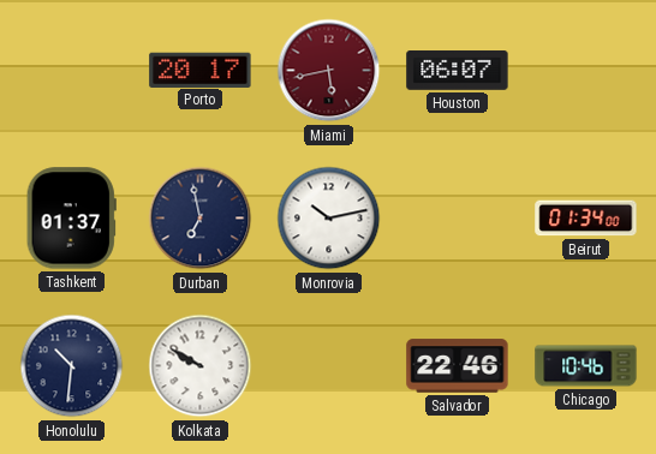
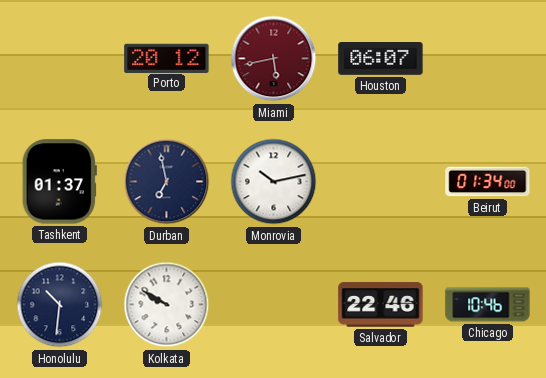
Porto: 20:17 -> 20:12
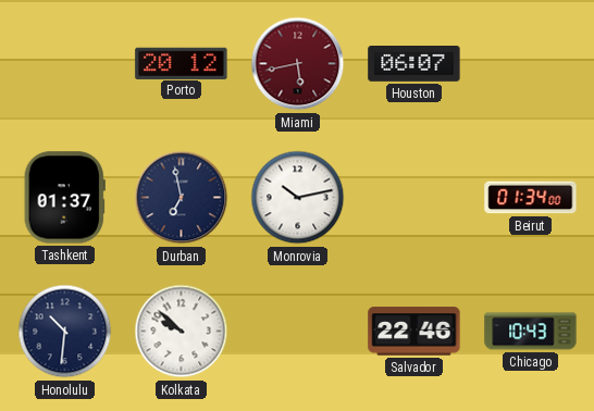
Kolkata: 9:50 -> 9:52
Chicago: 10:46 -> 10:43
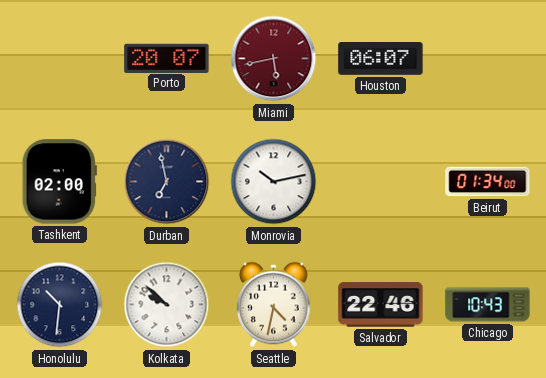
Porto: 20:12 -> 20:07
Tashkent: 01:37 -> 02:00
Seattle: none -> 4:32
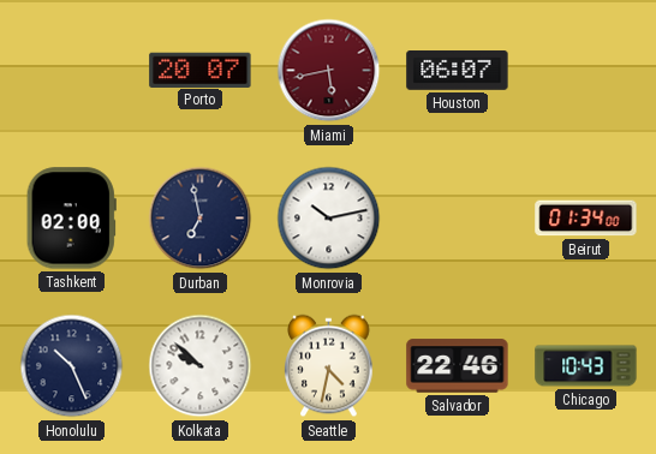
Honolulu: 10:31 -> 10:26
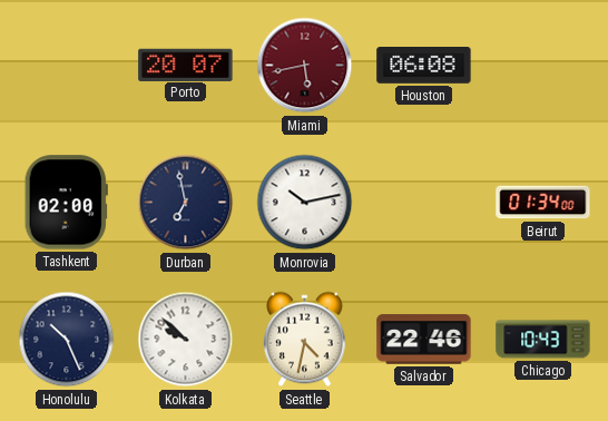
Houston: 06:07 -> 06:08
